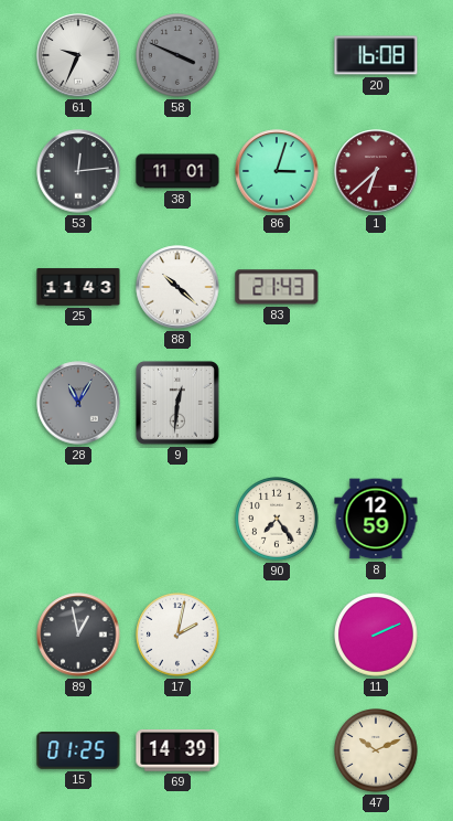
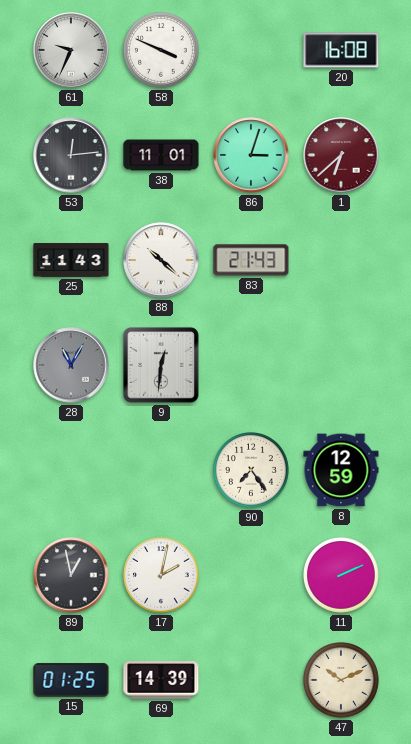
58 dial: grey -> white
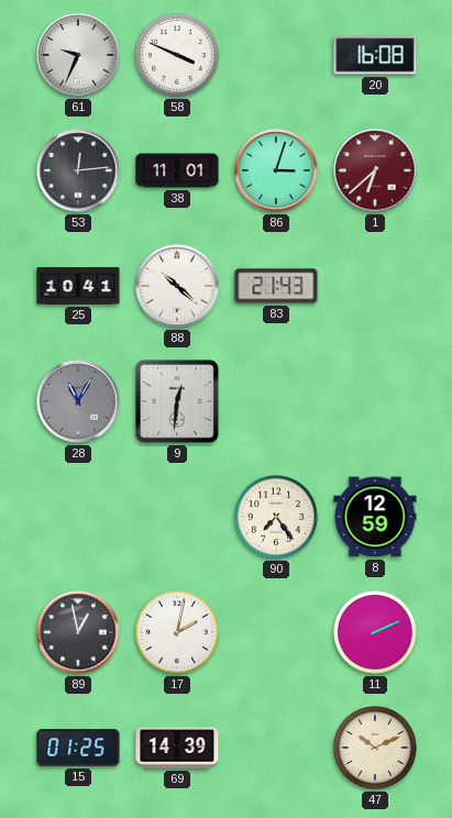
25: 11:43 -> 10:41
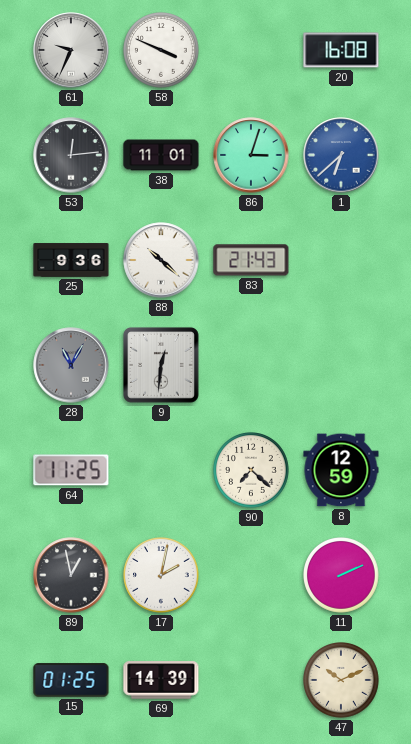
1 dial: burgundy -> blue
25: 10:41 -> 9:36
64: none -> 11:25
90: 7:24 -> 7:22
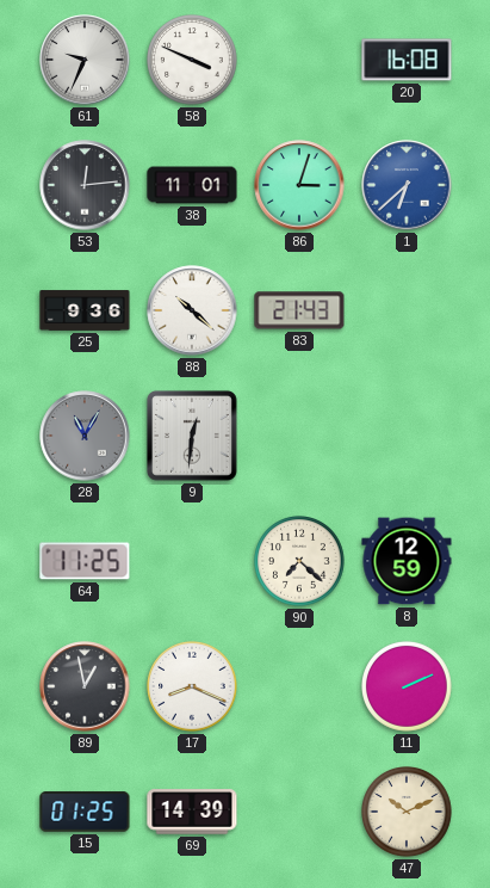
17: 2:02 -> 8:19
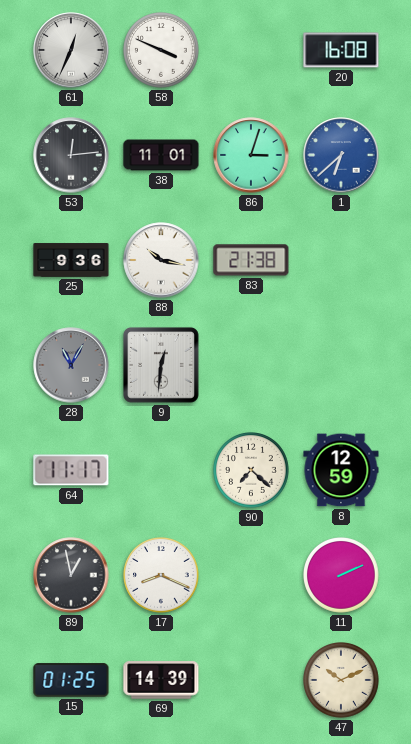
61: 9:34 -> 12:34
88: 10:22 -> 10:17
83: 21:43 -> 21:38
64: 11:25 -> 11:17
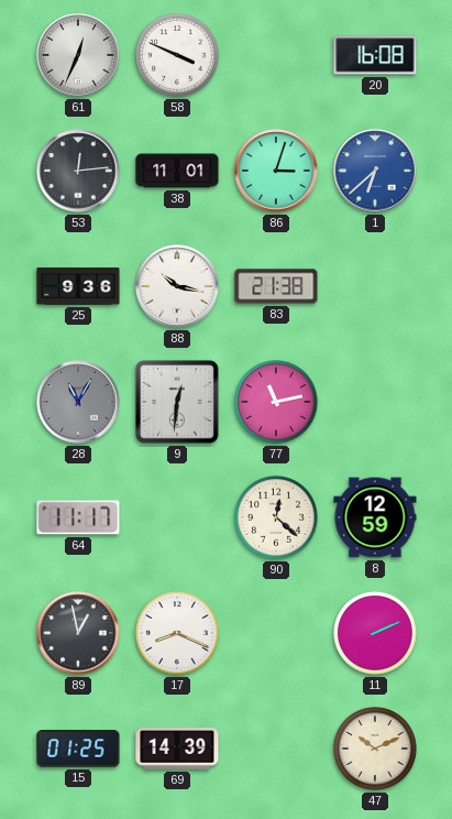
77: none -> 11:13
90: 7:22 -> 12:22
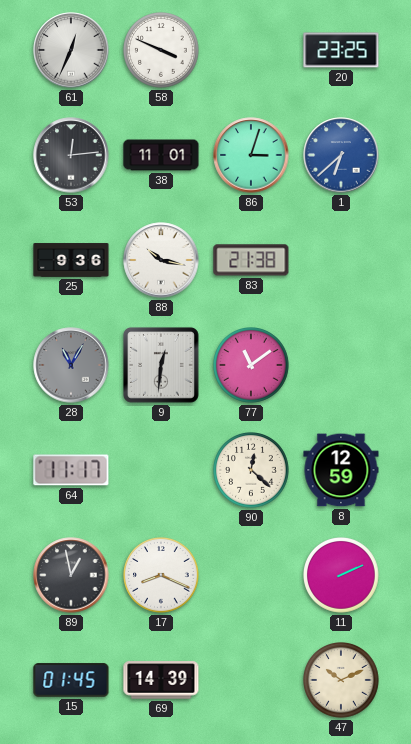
20: 16:08 -> 23:25
77: 11:13 -> 11:09
15: 01:25 -> 01:45
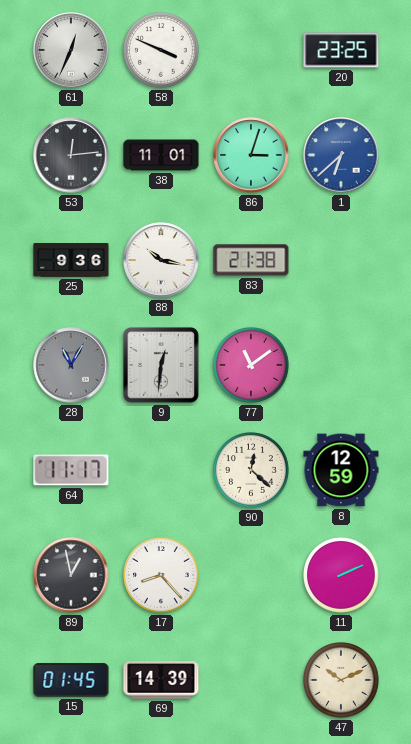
17: 8:19 -> 8:23
